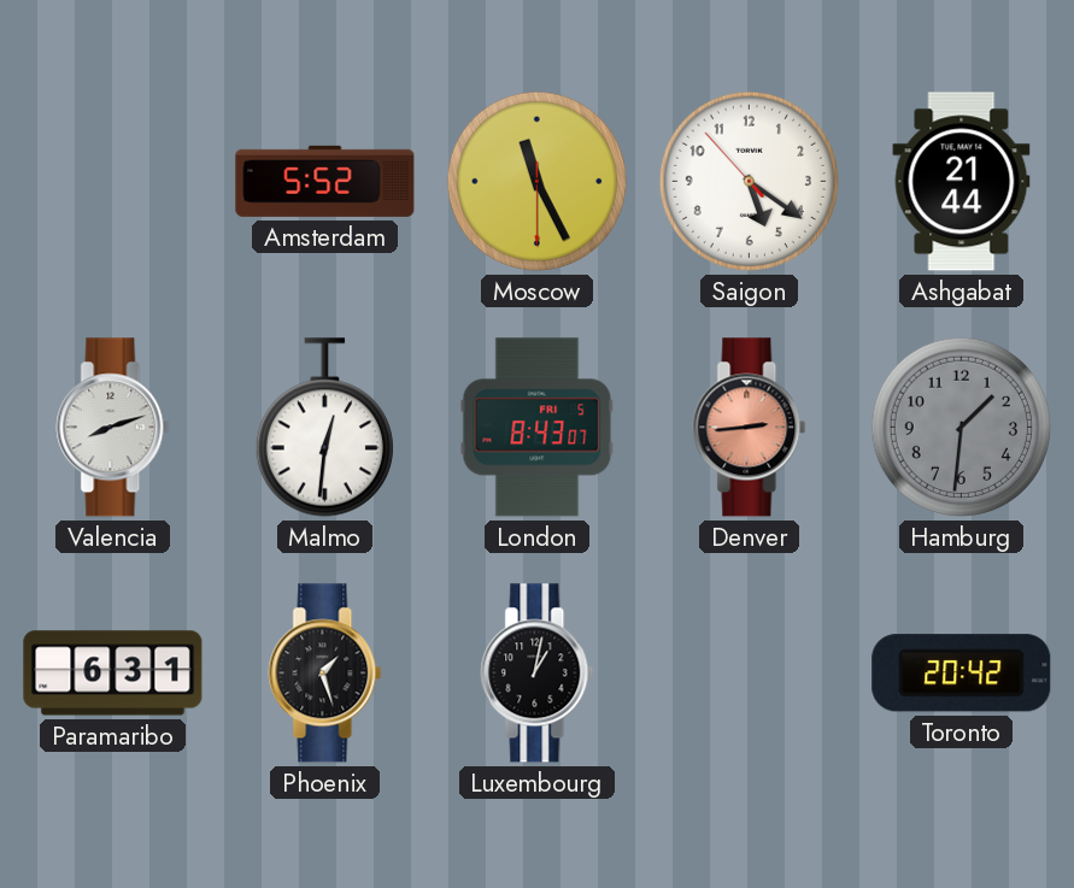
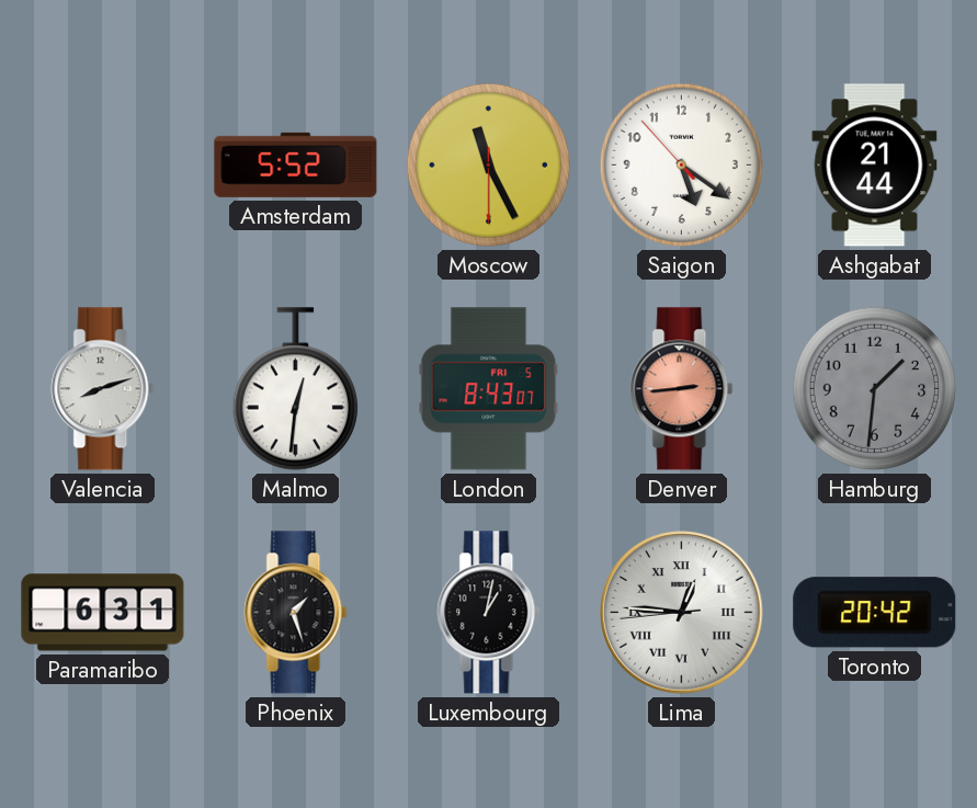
Lima: none -> 12:45
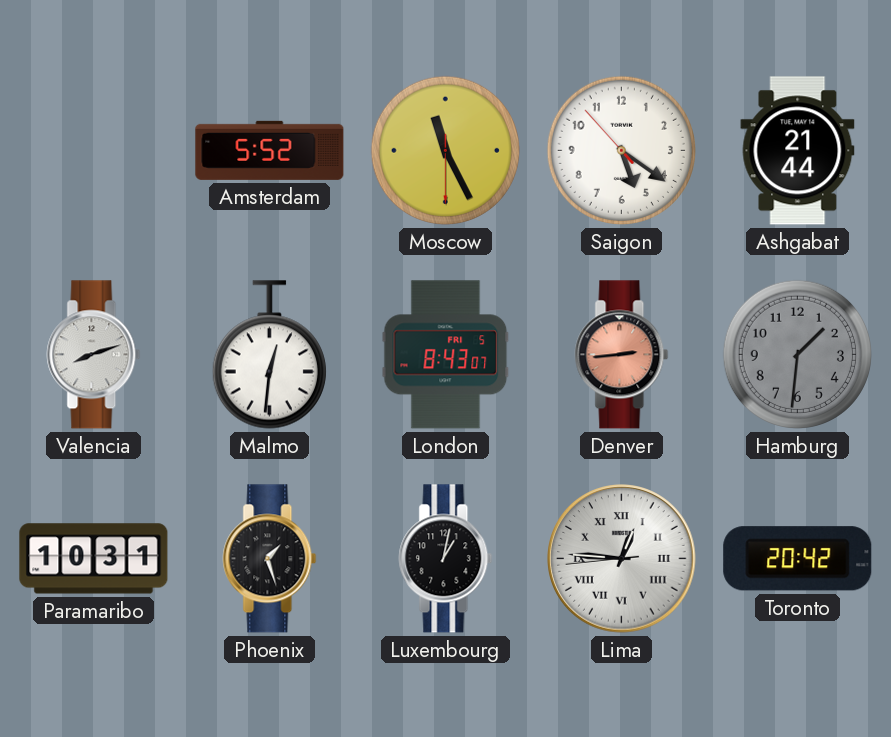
Paramaribo: 6:31 -> 10:31
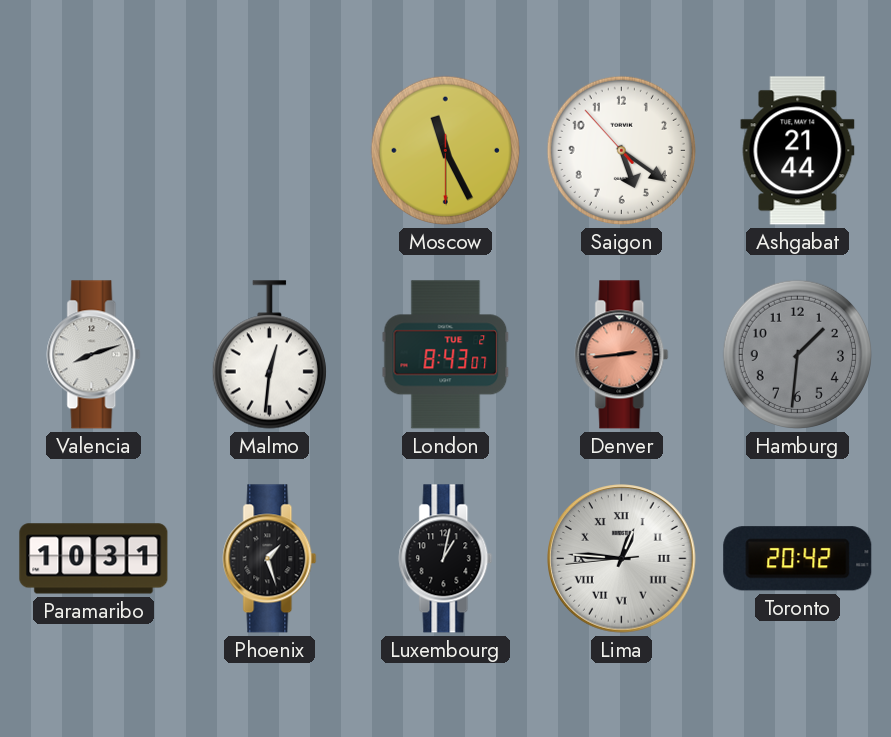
Amsterdam: 5:52 -> none
London date: FRI 5 -> TUE 2
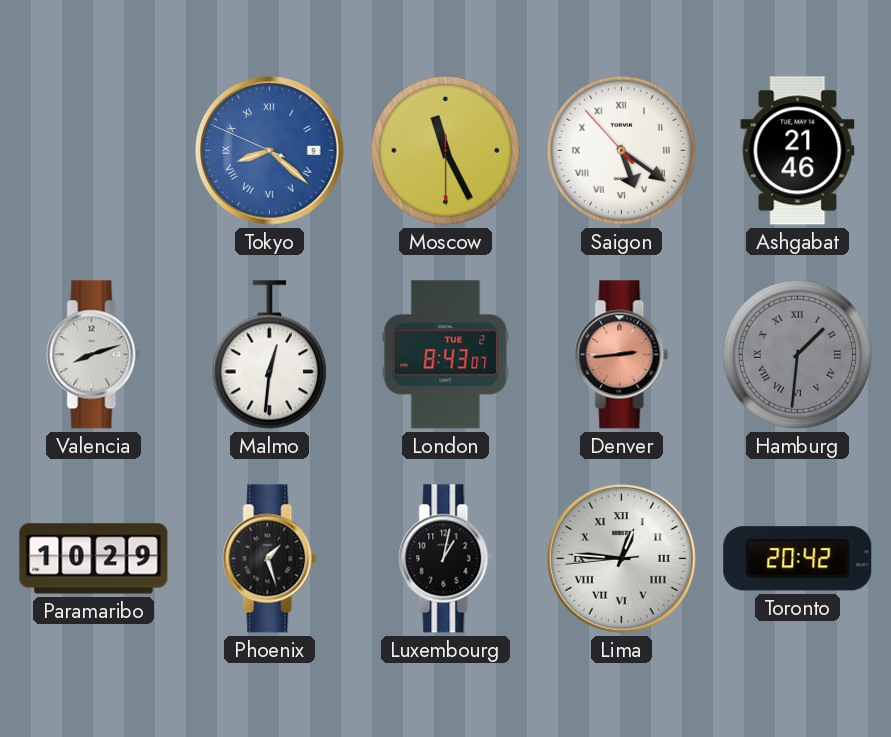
Tokyo: none -> 8:21
Saigon numerals: Arabic -> Roman
Ashgabat: 21:44 -> 21:46
Hamburg numerals: Arabic -> Roman
Paramaribo: 10:31 -> 10:29
